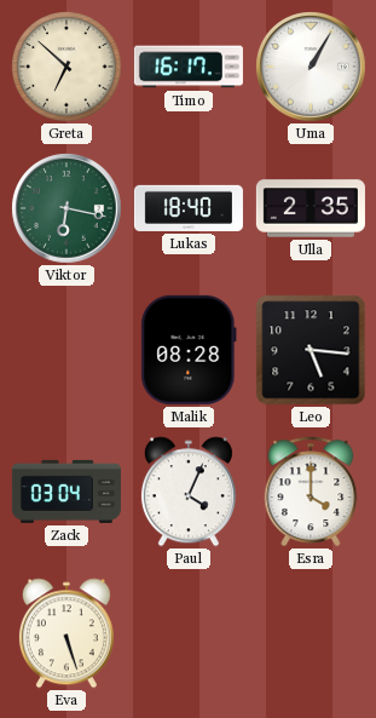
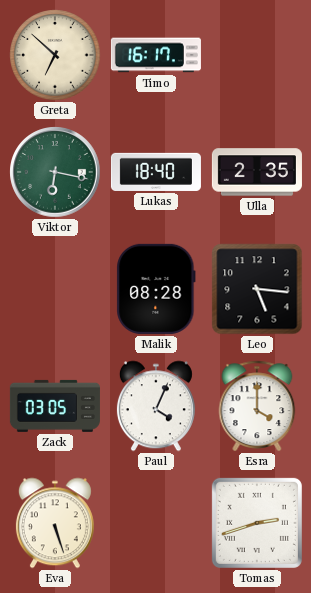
Uma: 1:05 -> none
Zack: 03:04 -> 03:05
Tomas: none -> 2:42
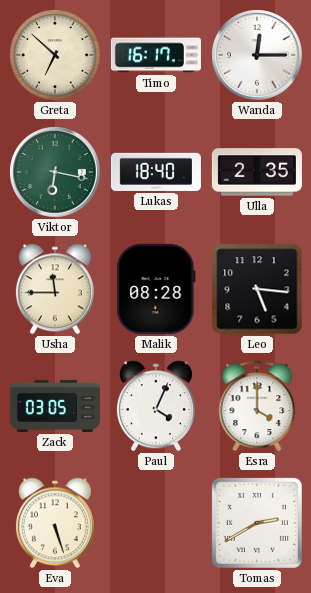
Wanda: none -> 12:15
Usha: none -> 11:45
Tomas: 2:42 -> 2:40
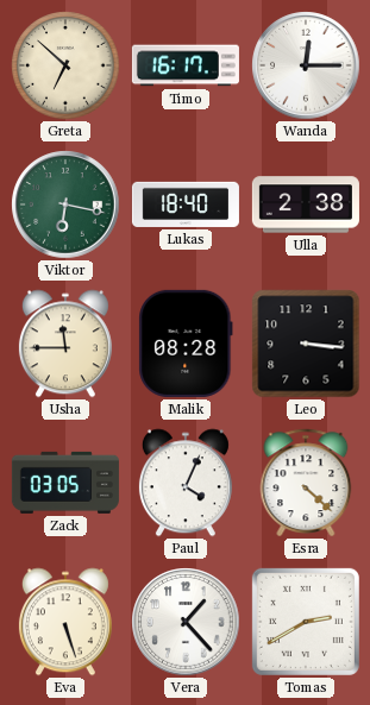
Ulla: 2:35 -> 2:38
Leo: 5:16 -> 3:16
Esra: 4:00 -> 4:22
Vera: none -> 1:23
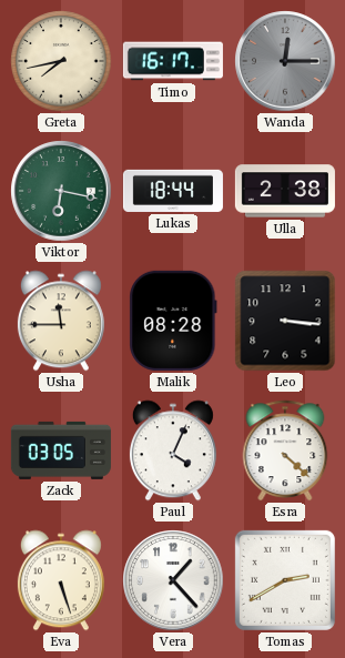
Greta: 6:52 -> 7:43
Wanda dial: white -> grey
Lukas: 18:40 -> 18:44
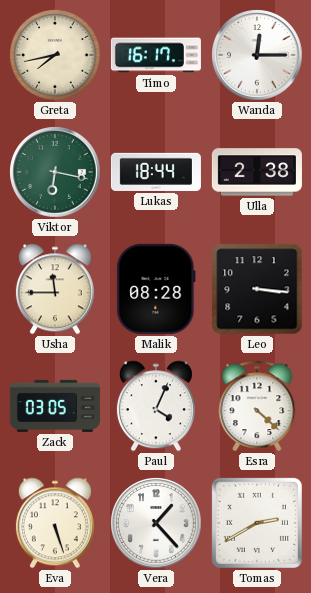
Wanda dial: grey -> white
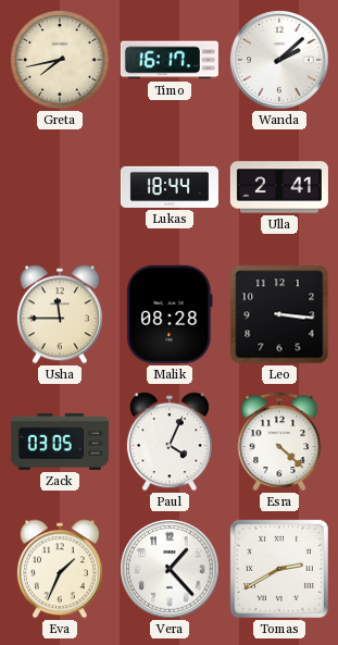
Wanda: 12:15 -> 2:08
Viktor: 6:17 -> none
Ulla: 2:38 -> 2:41
Eva: 5:27 -> 1:34
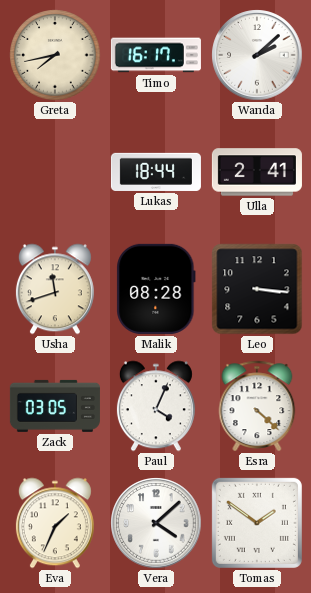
Usha: 11:45 -> 11:42
Vera: 1:23 -> 4:08
Tomas: 2:40 -> 1:51
